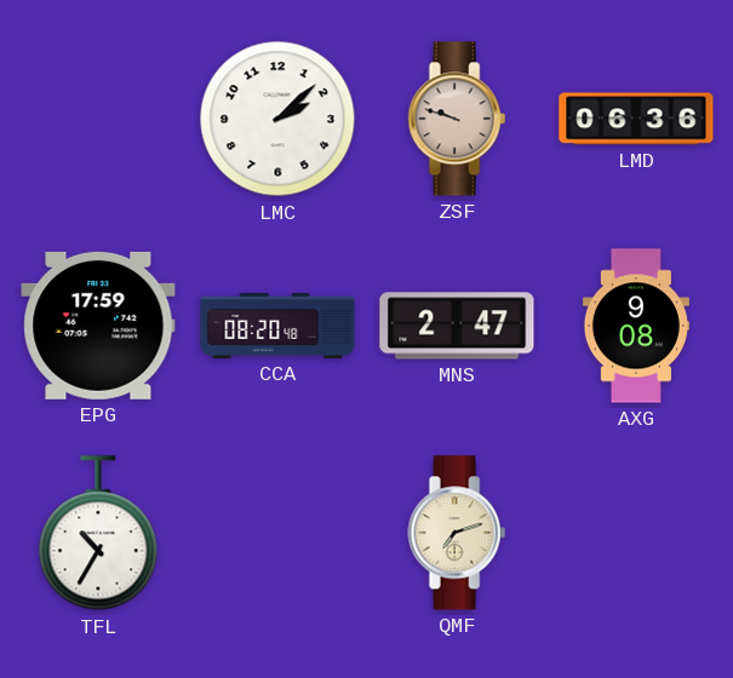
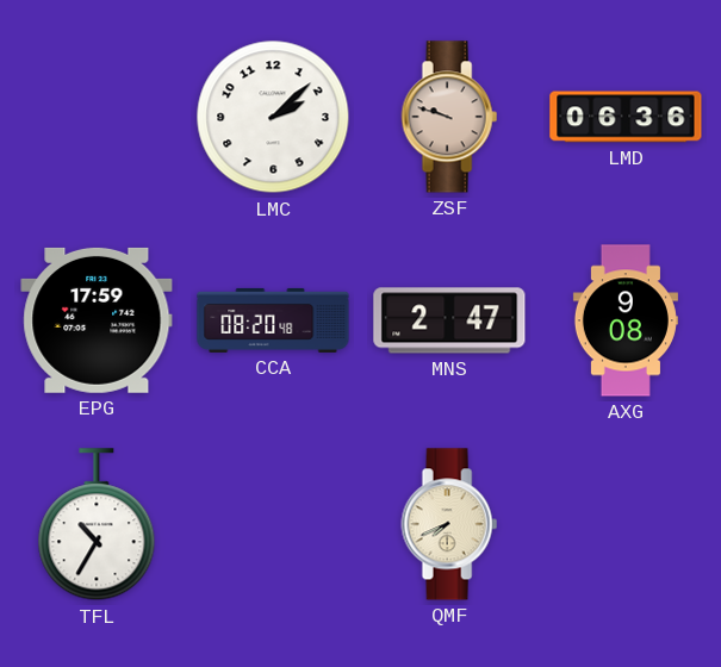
QMF: 7:12 -> 7:41
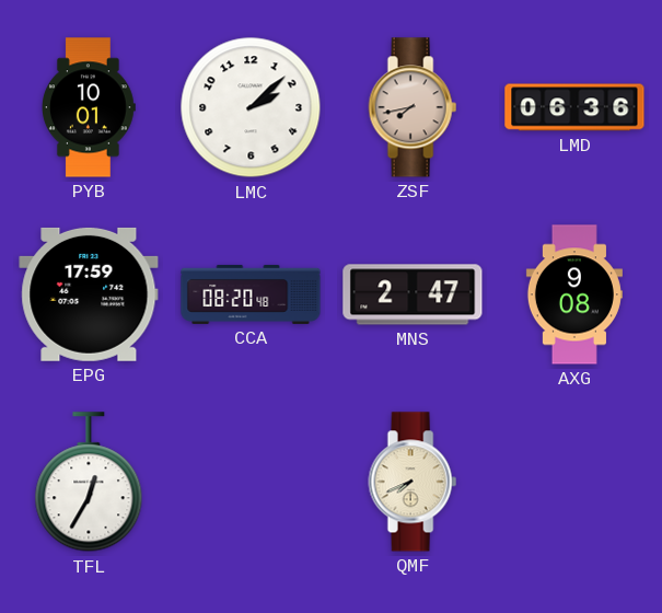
PYB: none -> 10:01
ZSF: 9:48 -> 7:43
TFL: 10:35 -> 12:35
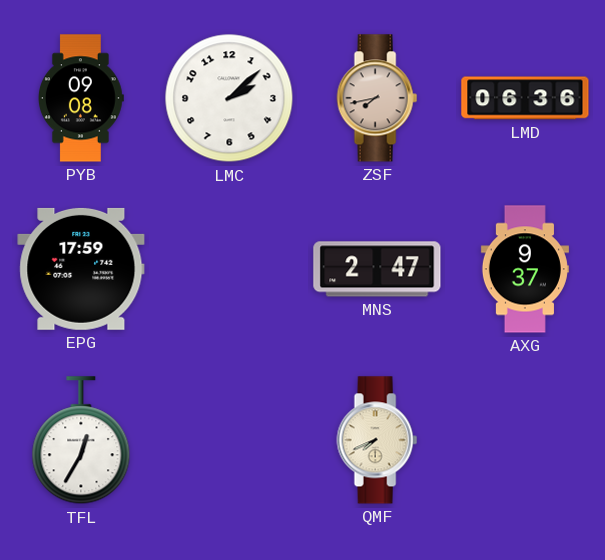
PYB: 10:01 -> 09:08
CCA: 08:20 -> none
AXG: 9:08 -> 9:37
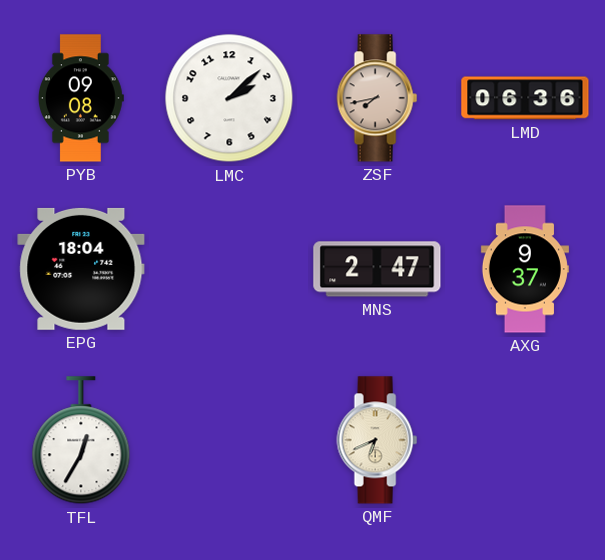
EPG: 17:59 -> 18:04
QMF: 7:41 -> 6:41
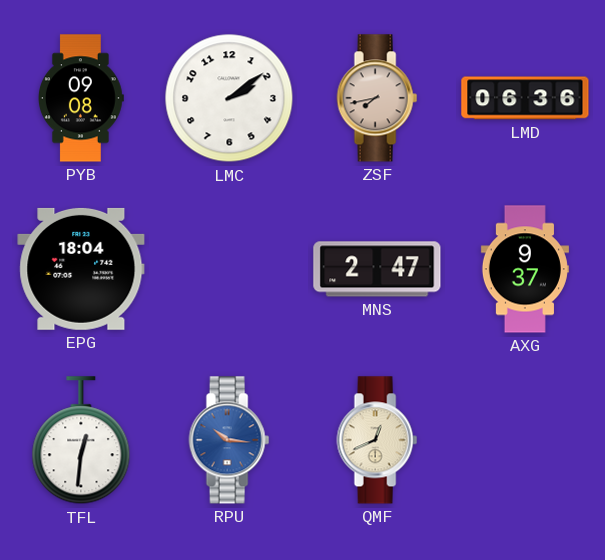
LMC: 2:08 -> 2:09
TFL: 12:35 -> 12:31
RPU: none -> 10:16
QMF: 6:41 -> 12:41
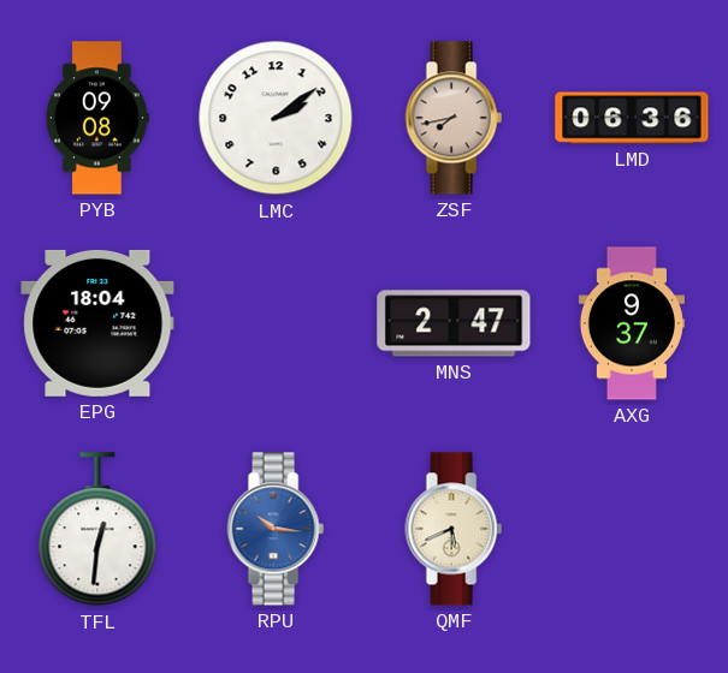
QMF: 12:41 -> 5:41
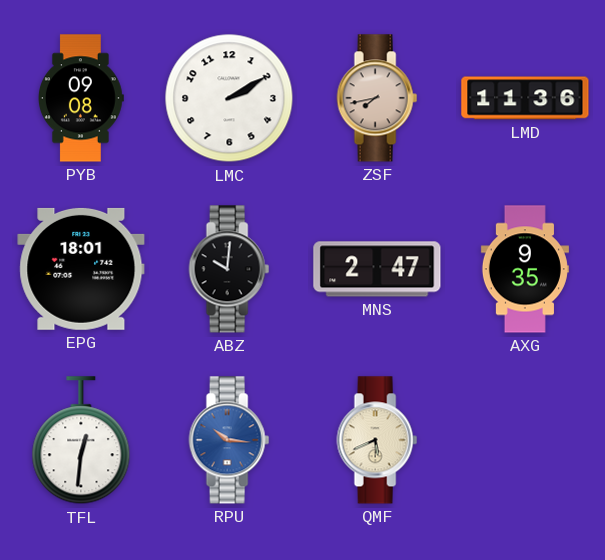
LMC: 2:09 -> 2:10
LMD: 06:36 -> 11:36
EPG: 18:04 -> 18:01
ABZ: none -> 10:01
AXG: 9:37 -> 9:35
